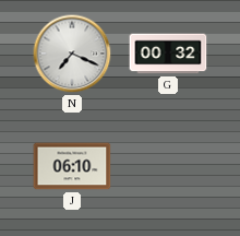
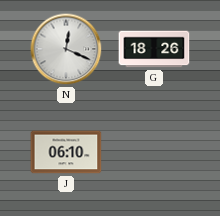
N: 7:19 -> 12:19
G: 00:32 -> 18:26
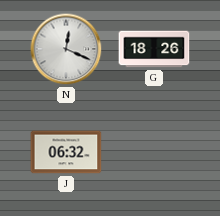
J: 06:10 -> 06:32
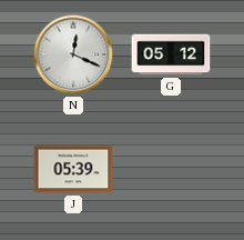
G: 18:26 -> 05:12
J: 06:32 -> 05:39
